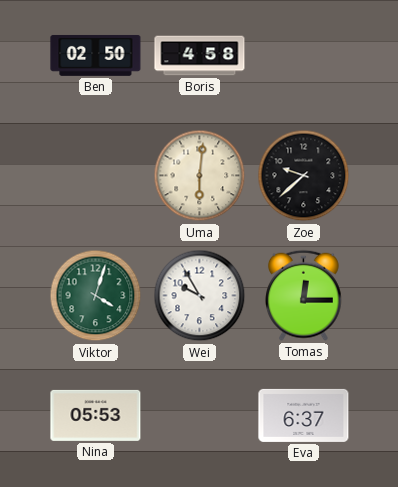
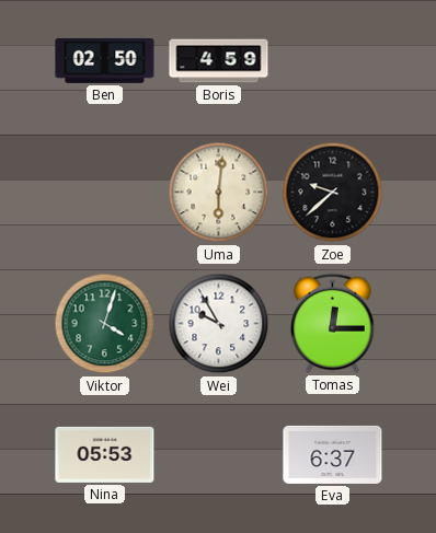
Boris: 4:58 -> 4:59
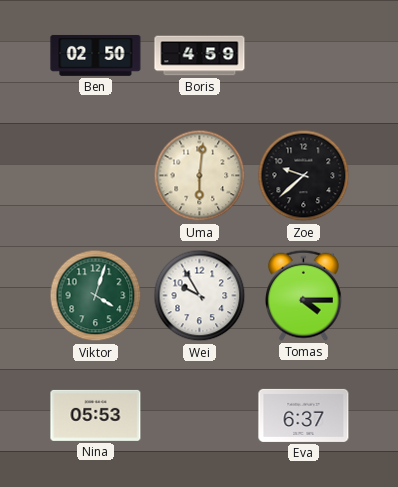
Tomas: 12:15 -> 4:15
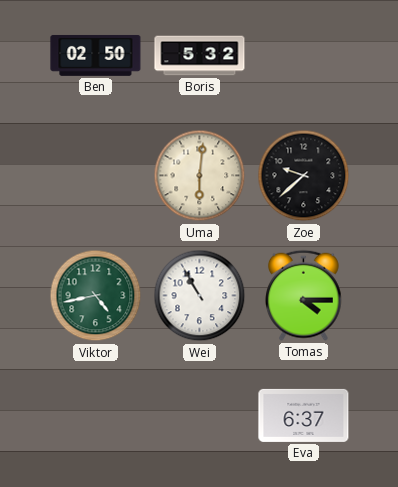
Boris: 4:59 -> 5:32
Viktor: 4:03 -> 4:43
Wei: 9:55 -> 10:55
Nina: 05:53 -> none
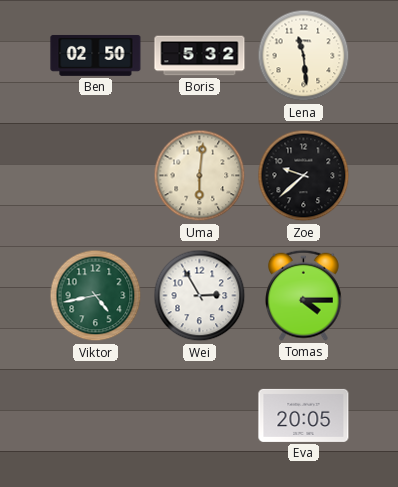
Lena: none -> 11:29
Wei: 10:55 -> 2:55
Eva: 6:37 -> 20:05
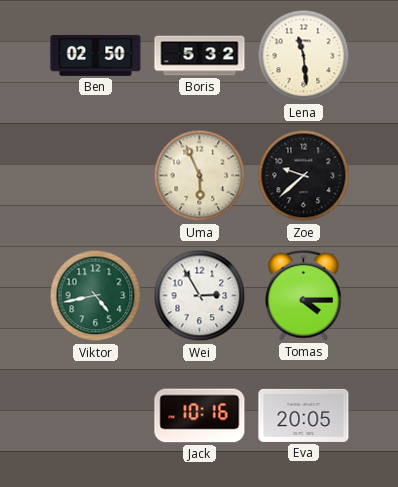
Uma: 6:01 -> 5:56
Jack: none -> 10:16
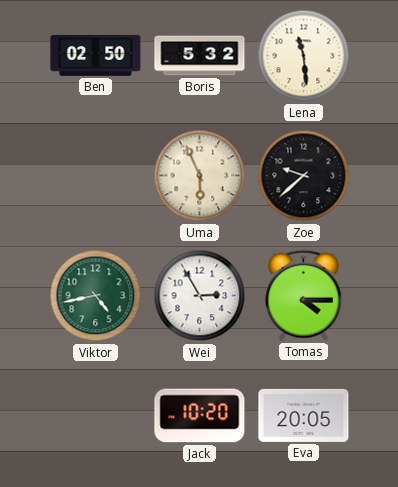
Jack: 10:16 -> 10:20
